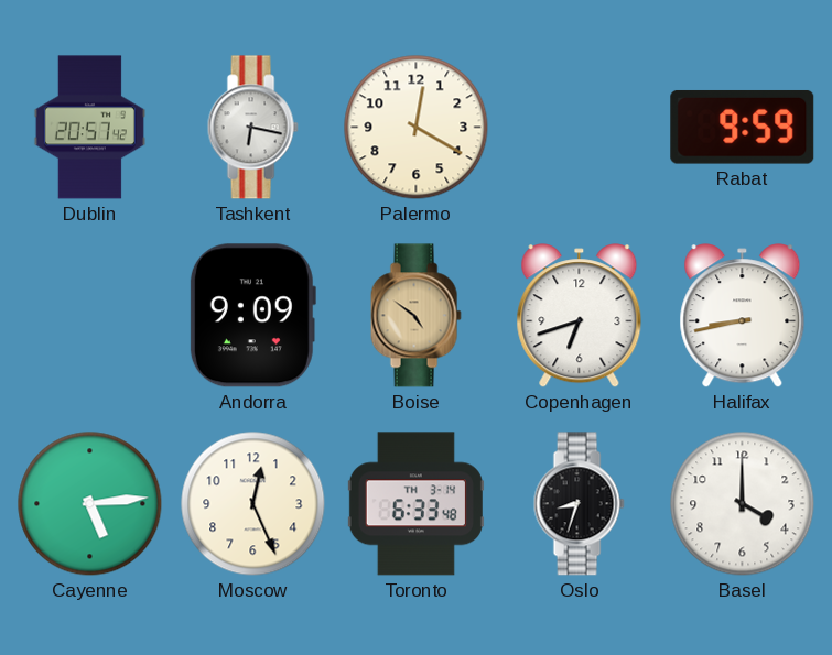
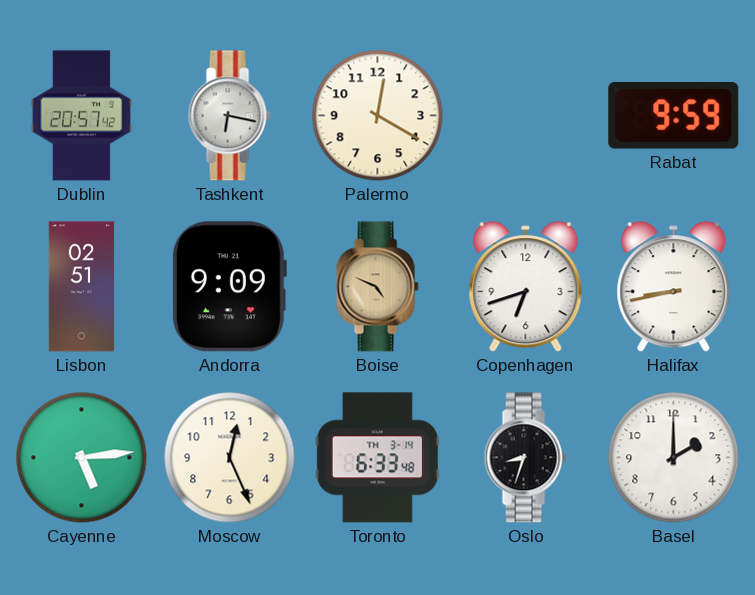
Lisbon: none -> 02:51
Boise: 4:51 -> 4:49
Basel: 4:00 -> 2:00
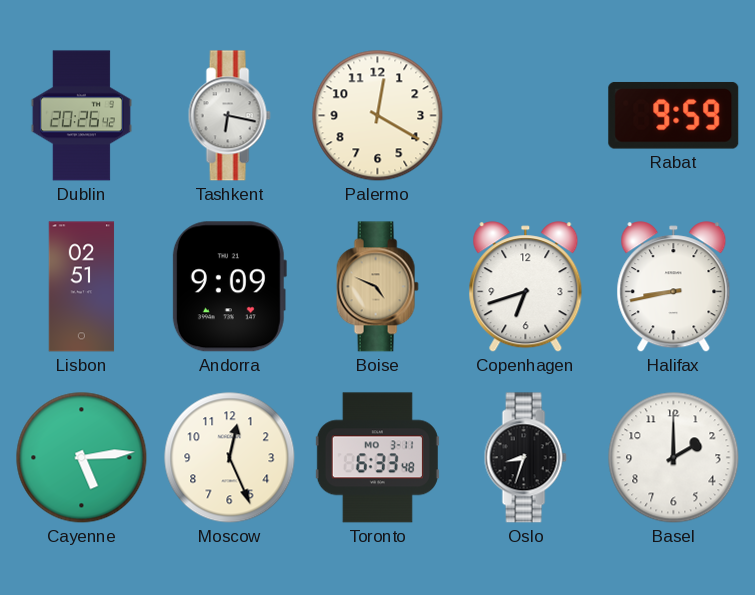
Dublin: 20:57 -> 20:26
Toronto date: TH 3-14 -> MO 3-11
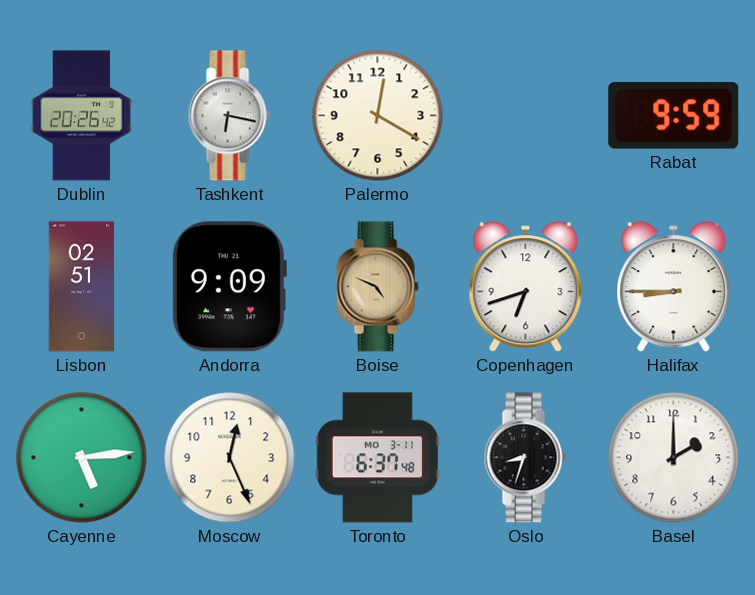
Halifax: 8:43 -> 8:45
Toronto: 6:33 -> 6:37
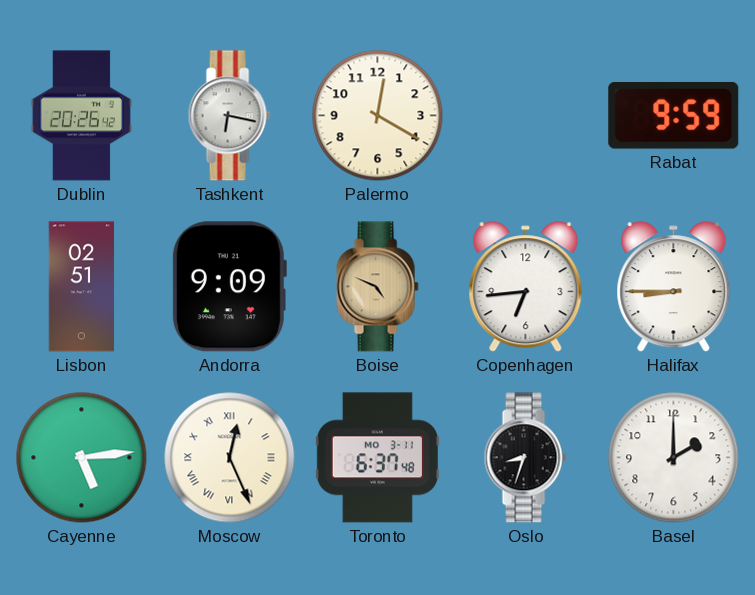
Copenhagen: 6:42 -> 6:44
Moscow numerals: Arabic -> Roman
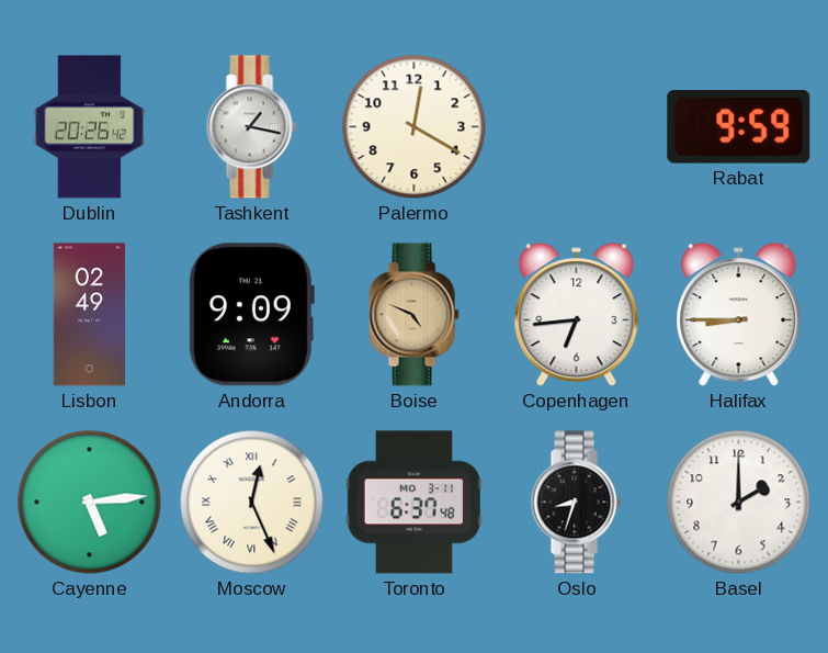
Tashkent: 6:17 -> 1:17
Lisbon: 02:51 -> 02:49
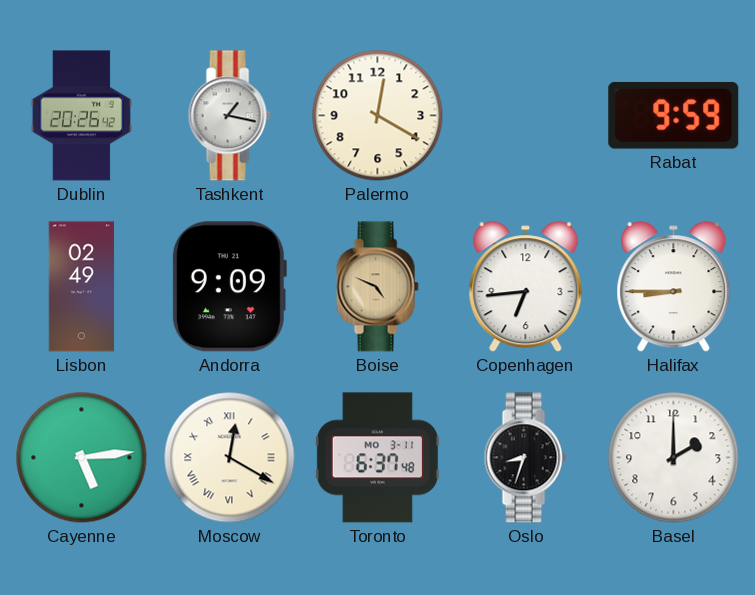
Moscow: 12:26 -> 12:20
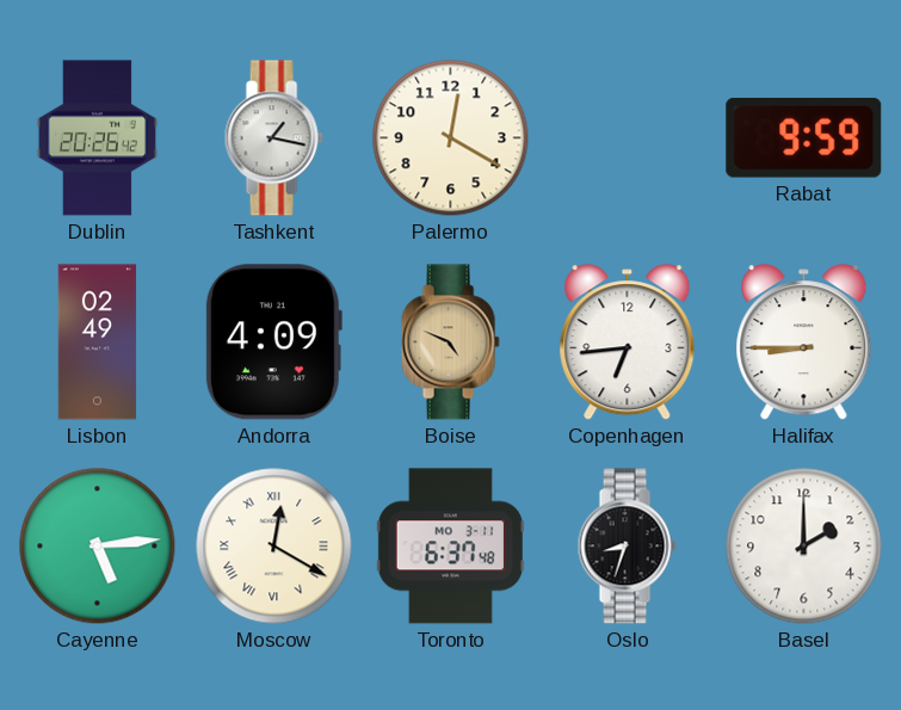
Andorra: 9:09 -> 4:09
